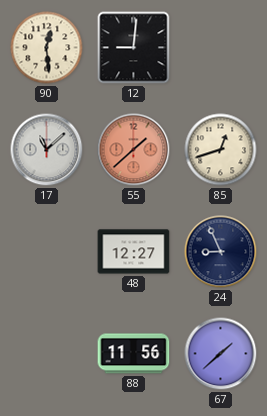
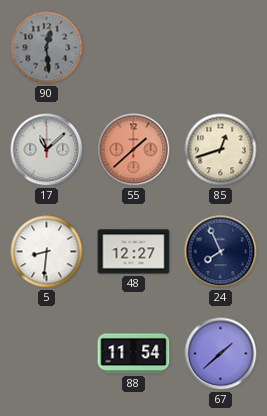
90 dial: cream -> grey
12: 9:01 -> none
5: none -> 8:31
24: 8:56 -> 7:56
88: 11:56 -> 11:54
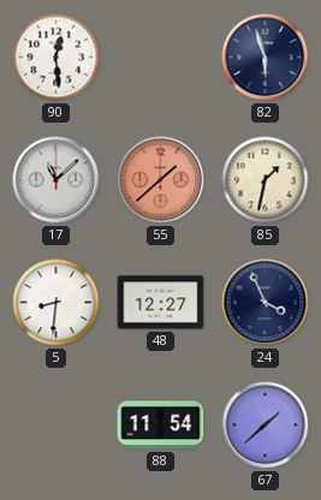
90 dial: grey -> white
82: none -> 5:57
85: 12:42 -> 1:32
24: 7:56 -> 3:56
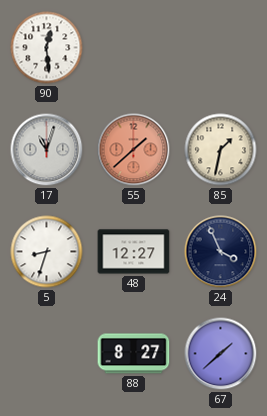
82: 5:57 -> none
17: 11:08 -> 11:03
5: 8:31 -> 8:33
88: 11:54 -> 8:27
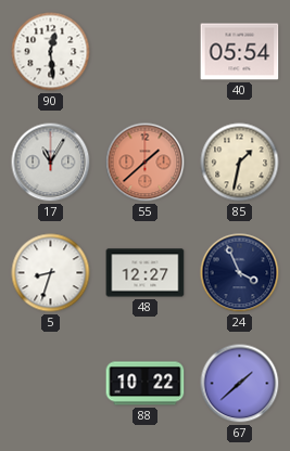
40: none -> 05:54
17: 11:03 -> 11:05
88: 8:27 -> 10:22
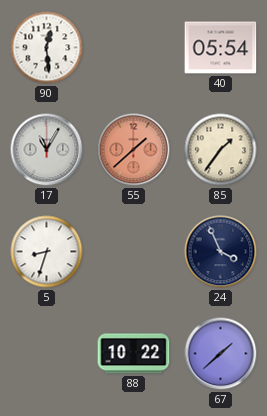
85: 1:32 -> 1:36
48: 12:27 -> none
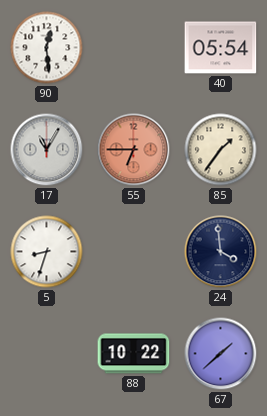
55: 1:38 -> 6:45
24: 3:56 -> 3:59
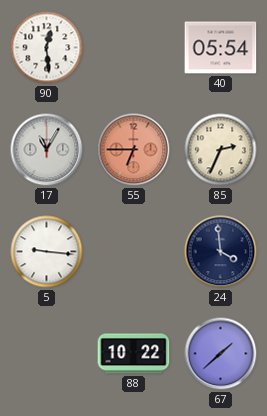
85: 1:36 -> 2:34
5: 8:33 -> 9:16
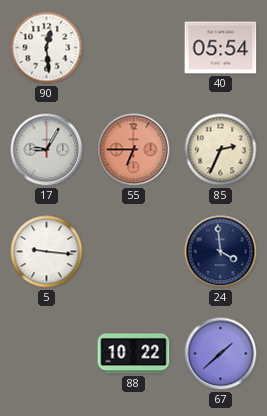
17: 11:05 -> 9:05
